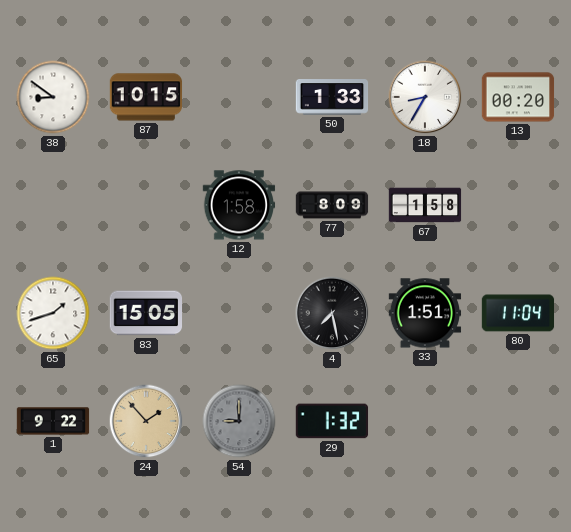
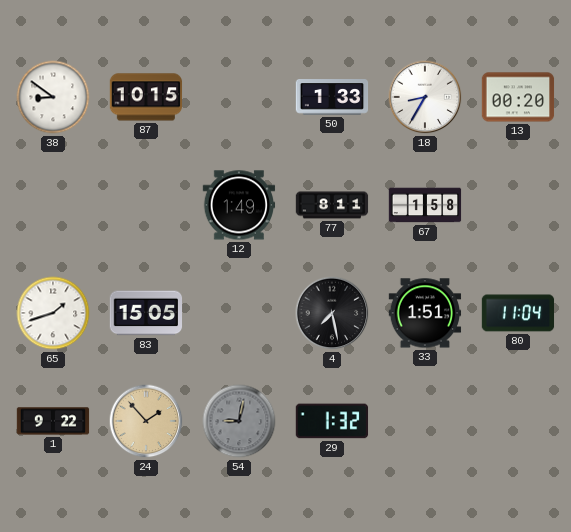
12: 1:58 -> 1:49
77: 8:09 -> 8:11
54: 9:00 -> 9:02
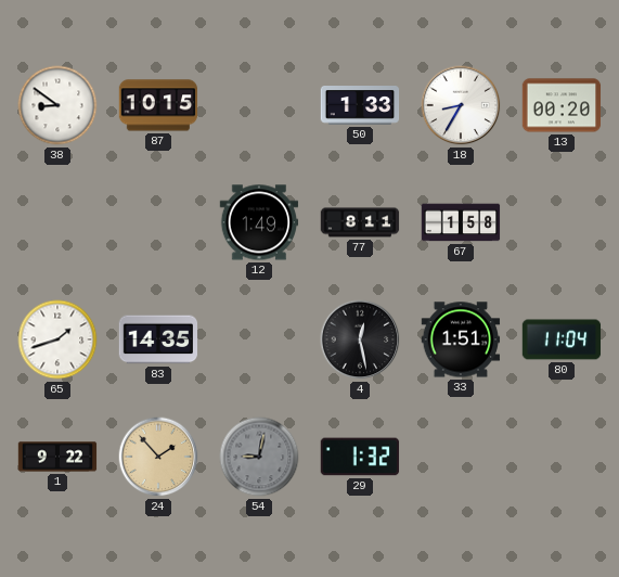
83: 15:05 -> 14:35
4: 7:28 -> 12:28
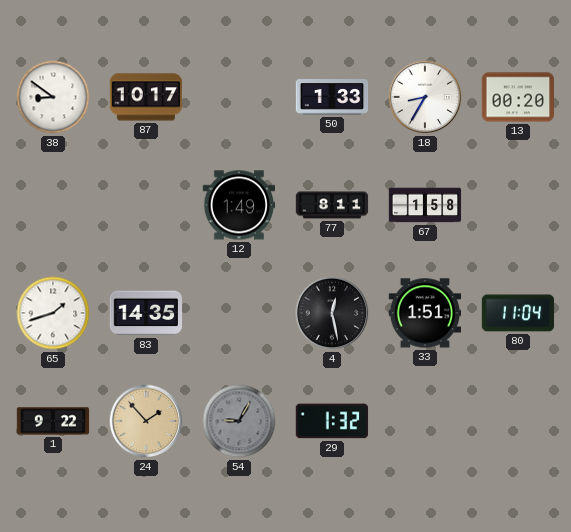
87: 10:15 -> 10:17
54: 9:02 -> 9:05
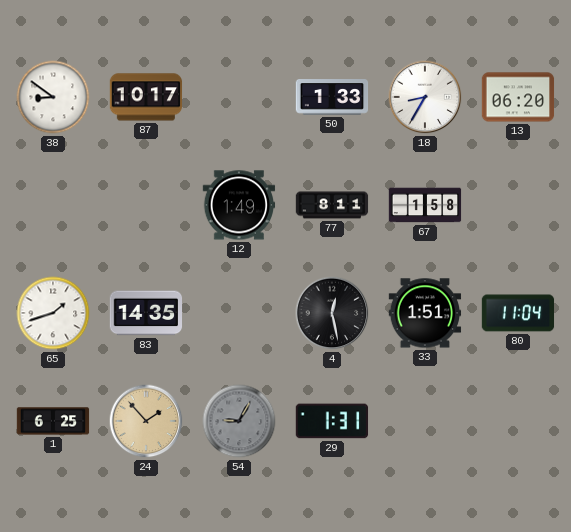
13: 00:20 -> 06:20
1: 9:22 -> 6:25
29: 1:32 -> 1:31
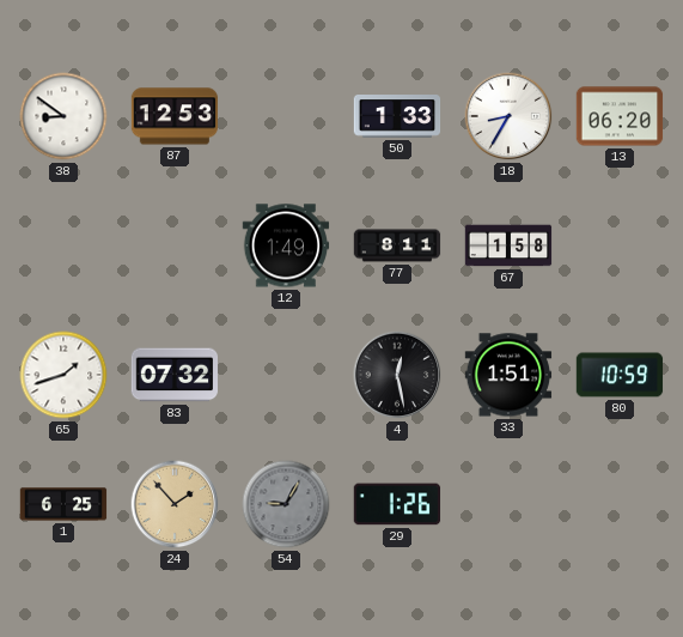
87: 10:17 -> 12:53
83: 14:35 -> 07:32
80: 11:04 -> 10:59
29: 1:31 -> 1:26
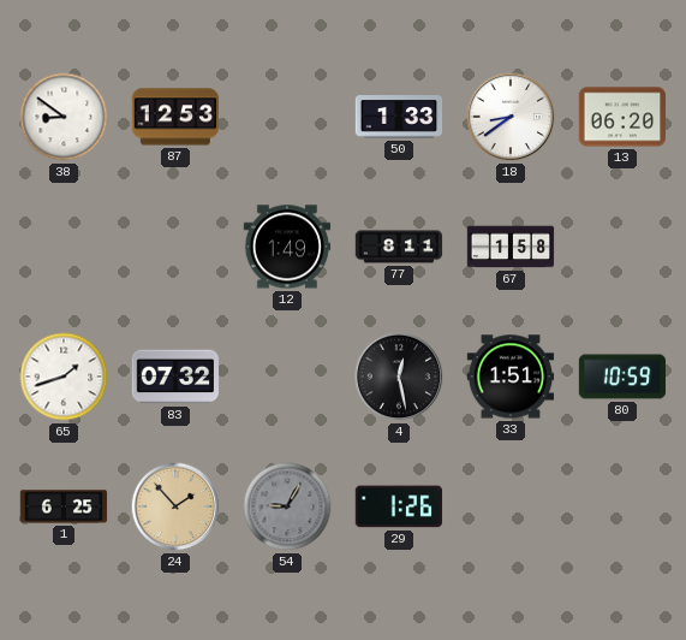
18: 8:35 -> 8:39
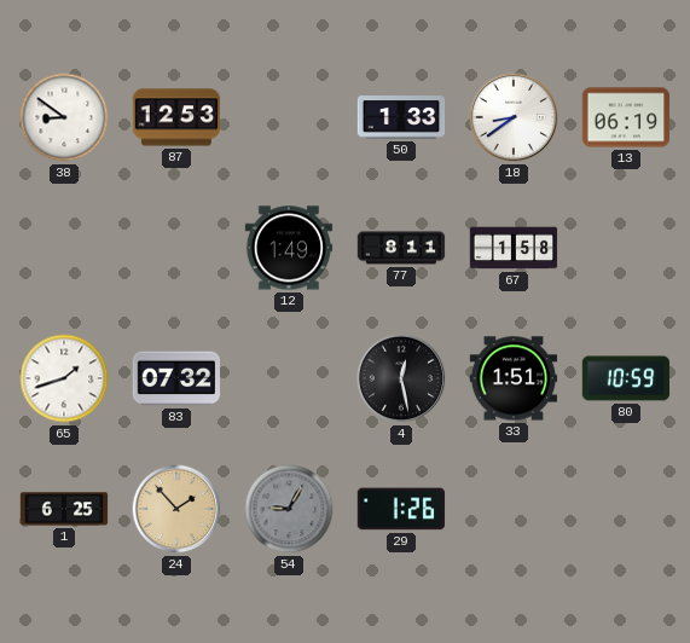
13: 06:20 -> 06:19
